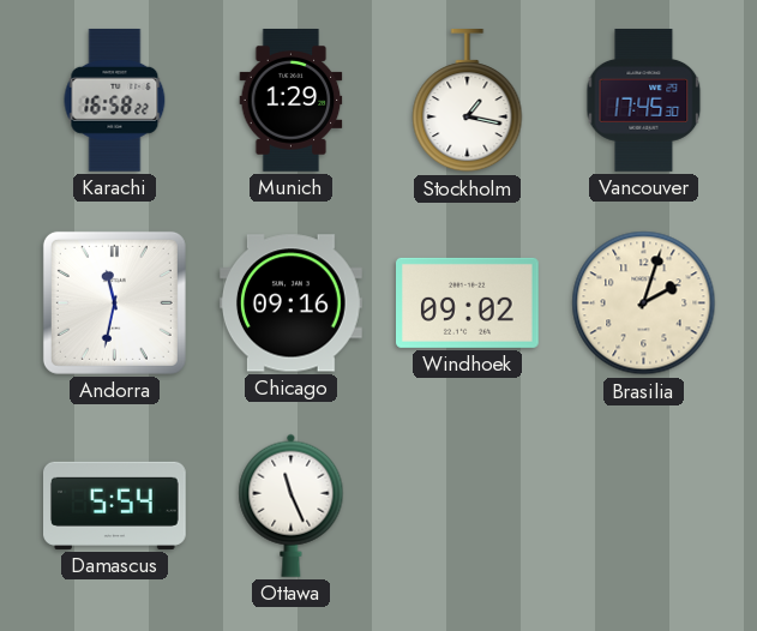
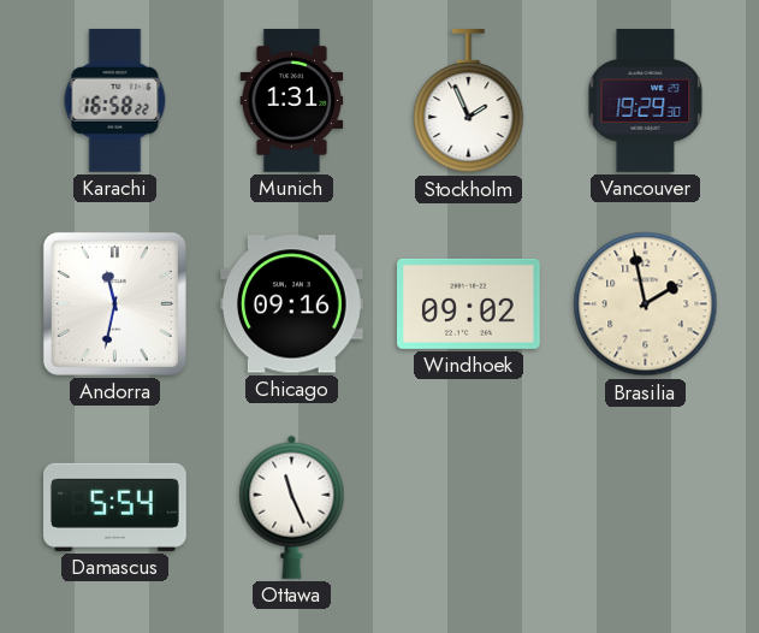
Munich: 1:29 -> 1:31
Stockholm: 1:17 -> 1:56
Vancouver: 17:45 -> 19:29
Brasilia: 2:03 -> 1:58
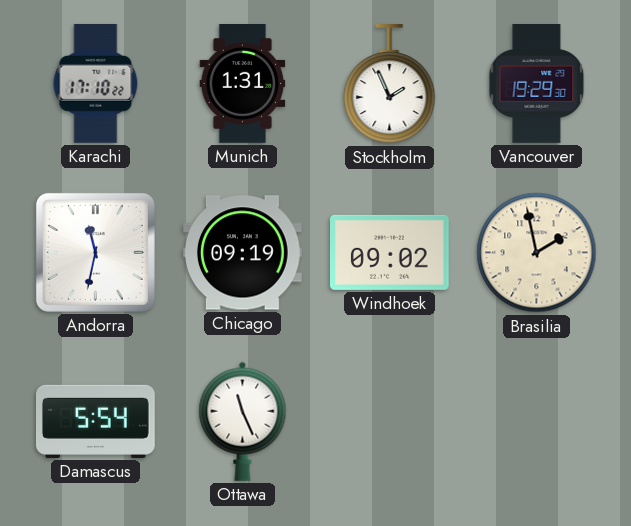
Karachi: 16:58 -> 17:10
Chicago: 09:16 -> 09:19
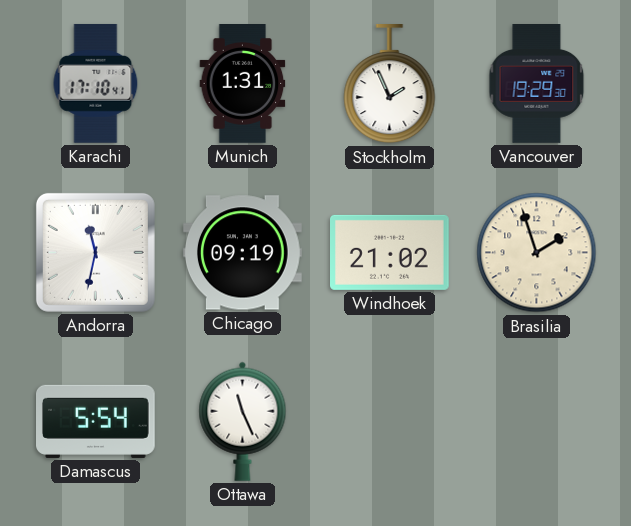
Karachi: 17:10:22 -> 17:10:41
Windhoek: 09:02 -> 21:02
Brasilia: 1:58 -> 1:57
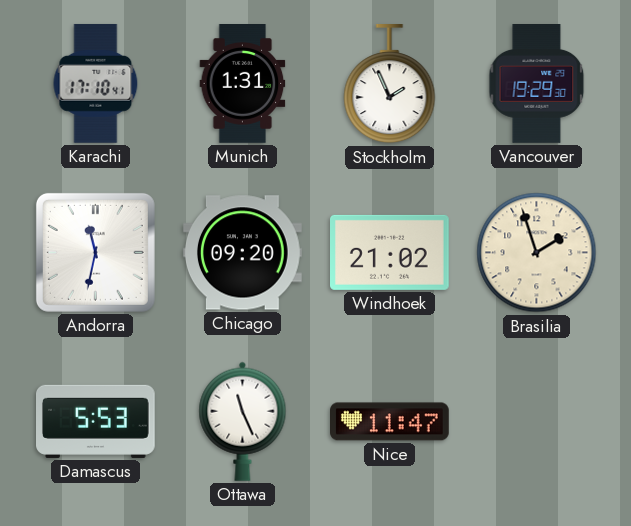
Chicago: 09:19 -> 09:20
Damascus: 5:54 -> 5:53
Nice: none -> 11:47
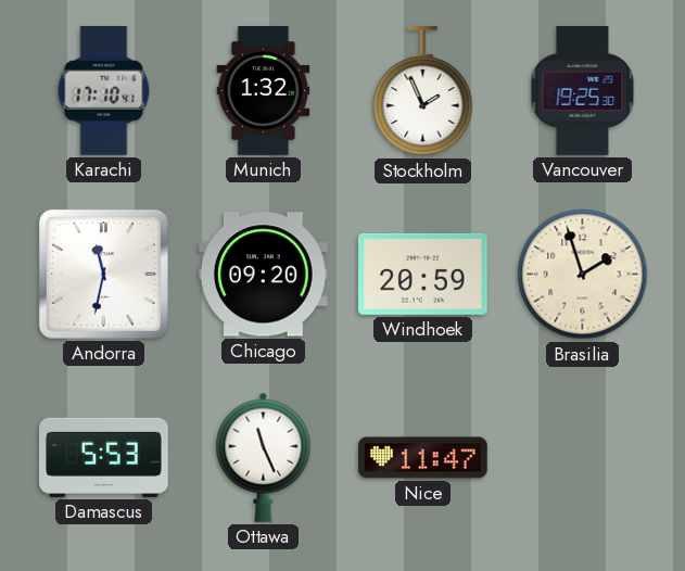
Munich: 1:31 -> 1:32
Vancouver: 19:29 -> 19:25
Windhoek: 21:02 -> 20:59
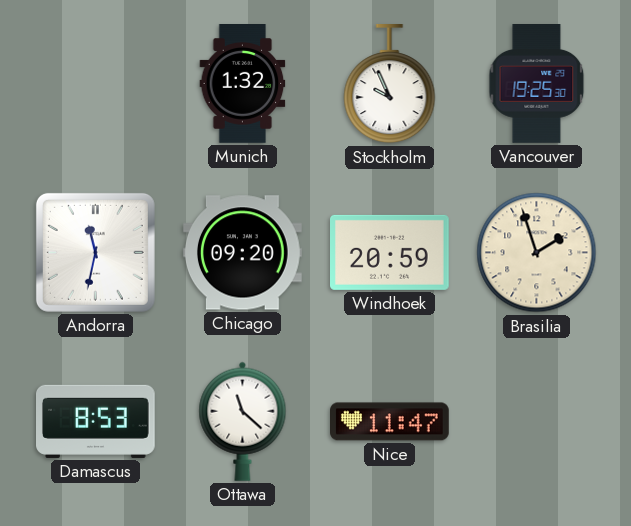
Karachi: 17:10 -> none
Stockholm: 1:56 -> 9:56
Damascus: 5:53 -> 8:53
Ottawa: 11:26 -> 11:22
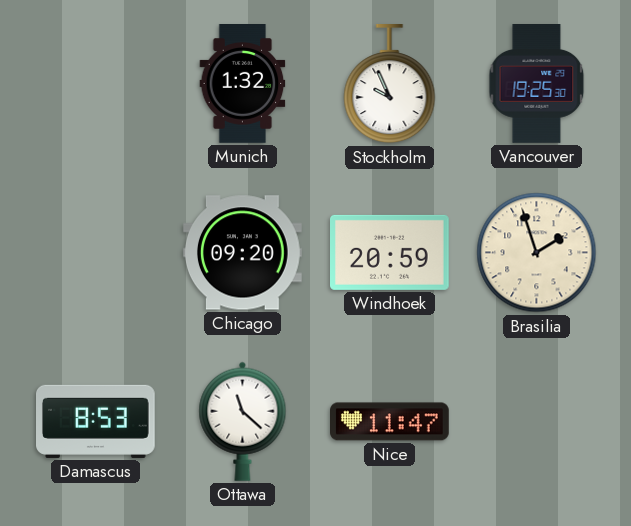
Andorra: 11:32 -> none
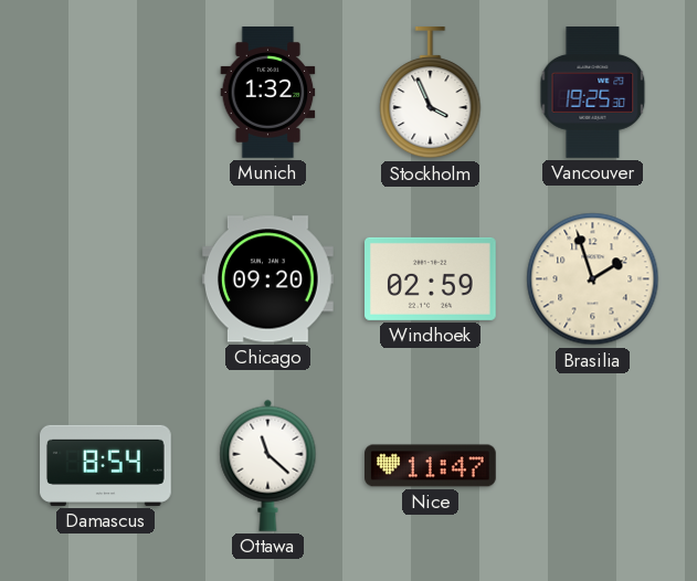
Stockholm: 9:56 -> 3:56
Windhoek: 20:59 -> 02:59
Damascus: 8:53 -> 8:54
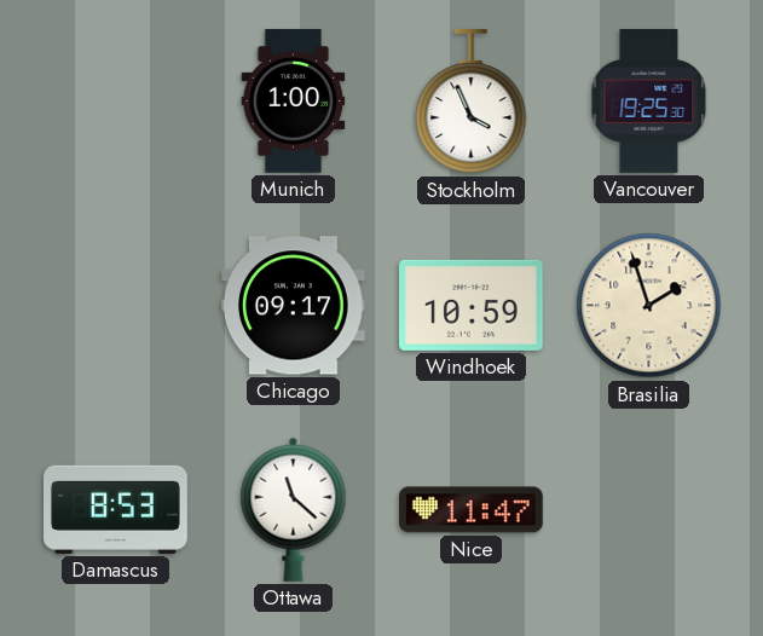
Munich: 1:32 -> 1:00
Chicago: 09:20 -> 09:17
Windhoek: 02:59 -> 10:59
Damascus: 8:54 -> 8:53
